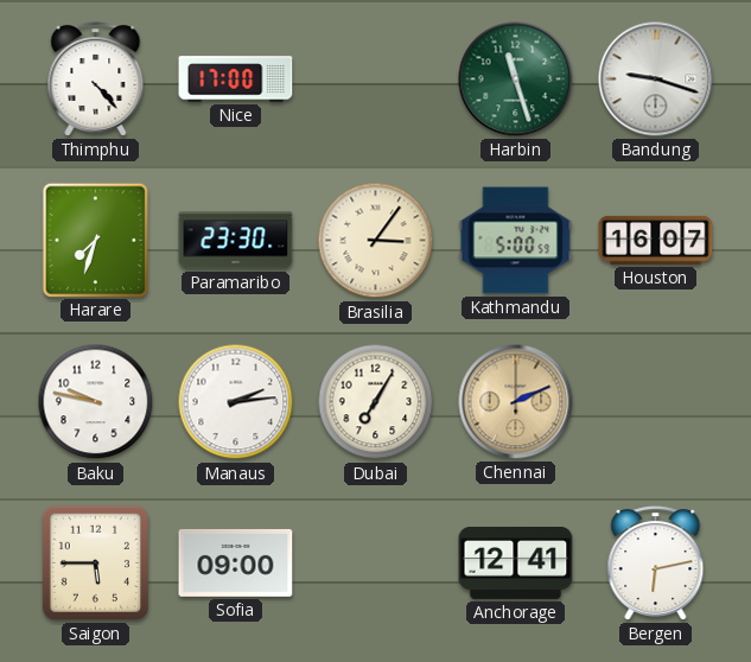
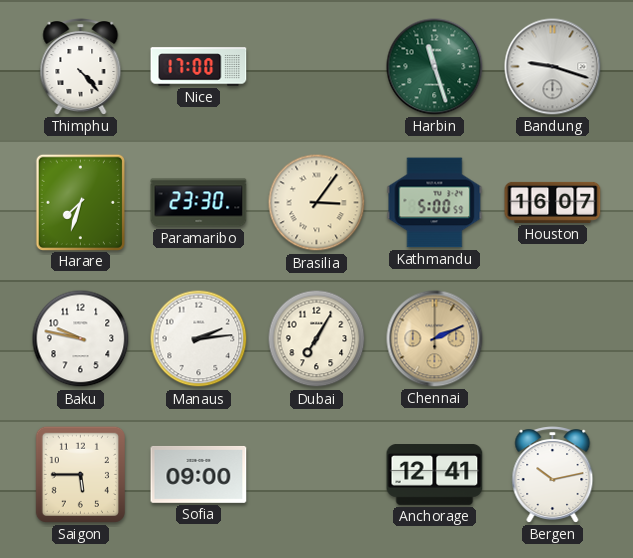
Bergen: 6:13 -> 10:13
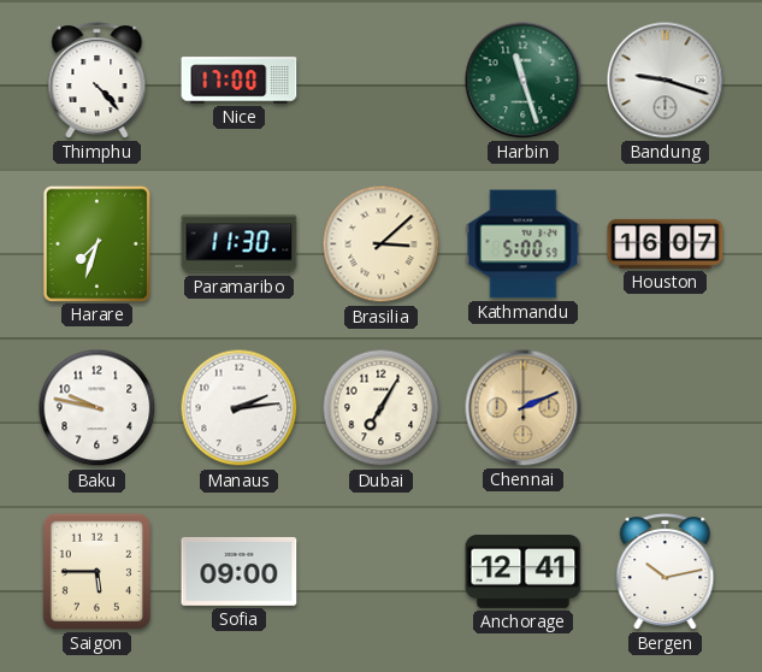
Paramaribo: 23:30 -> 11:30
Brasilia: 3:06 -> 3:08
